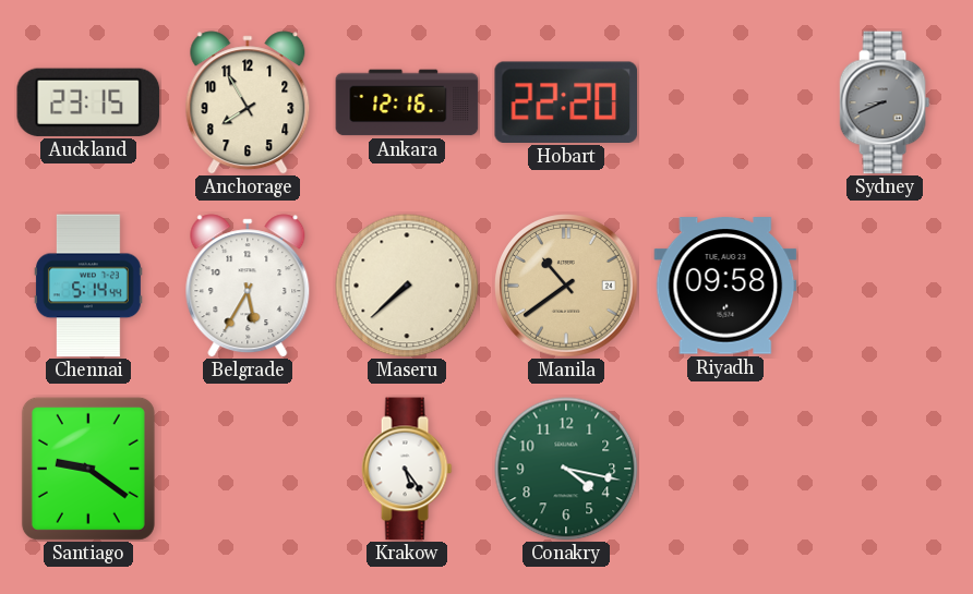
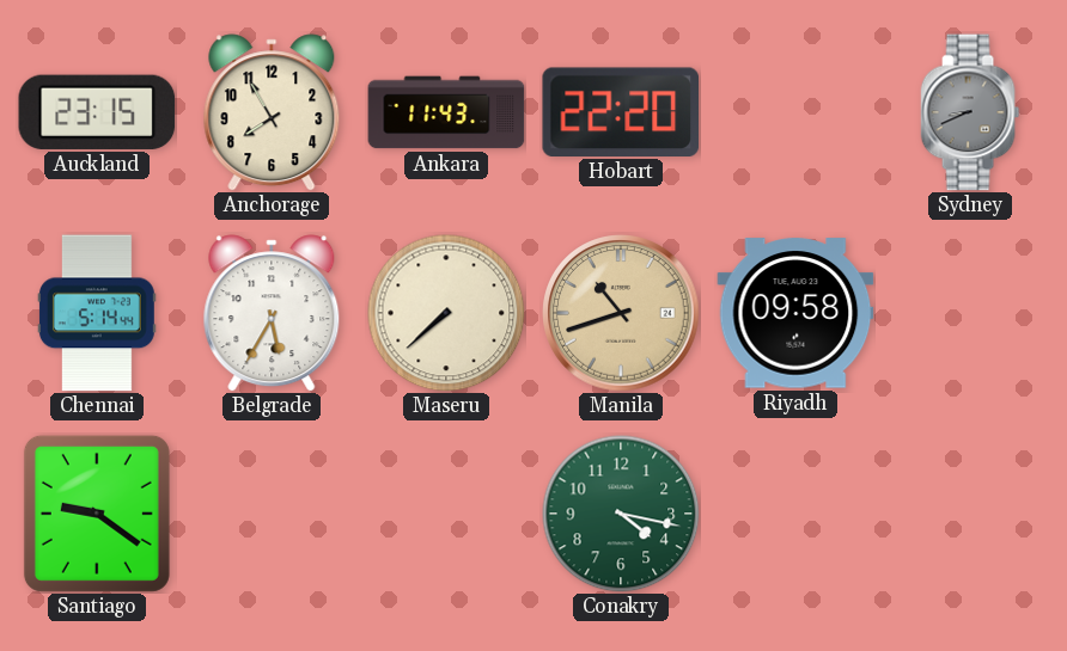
Ankara: 12:16 -> 11:43
Manila: 10:39 -> 10:42
Krakow: 5:24 -> none
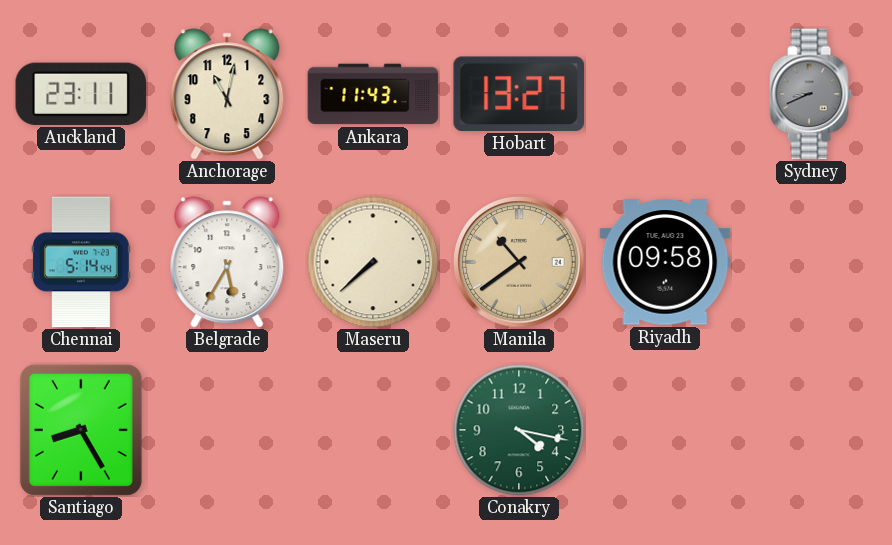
Auckland: 23:15 -> 23:11
Anchorage: 7:55 -> 11:02
Hobart: 22:20 -> 13:27
Manila: 10:42 -> 10:39
Santiago: 9:21 -> 8:25
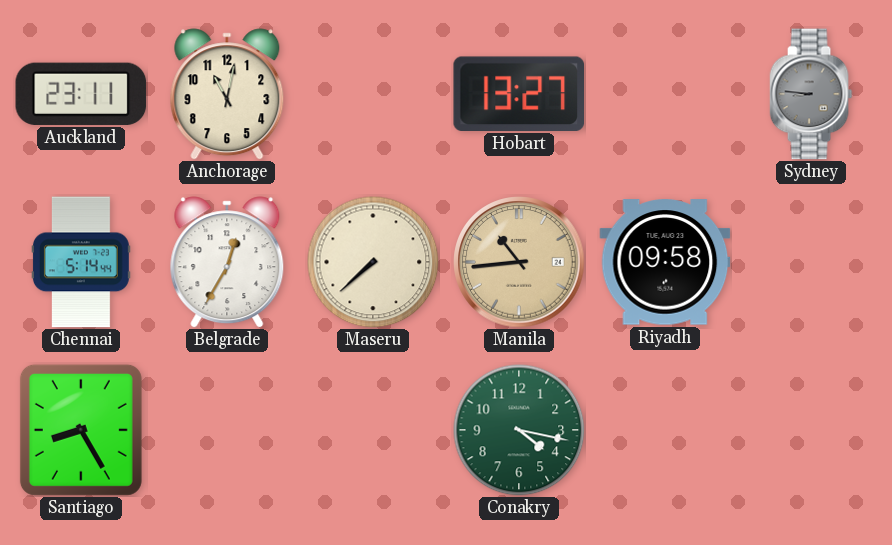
Ankara: 11:43 -> none
Sydney: 8:41 -> 8:46
Belgrade: 5:35 -> 12:35
Manila: 10:39 -> 10:44
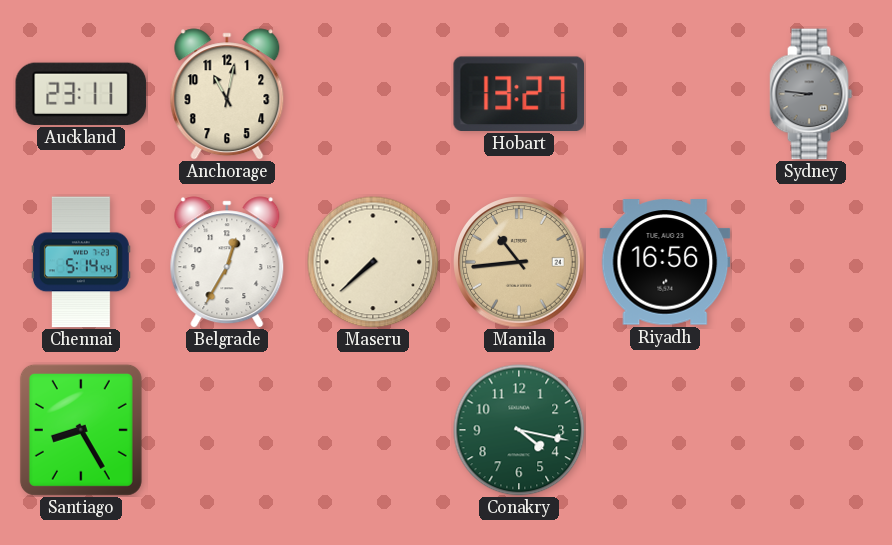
Riyadh: 09:58 -> 16:56
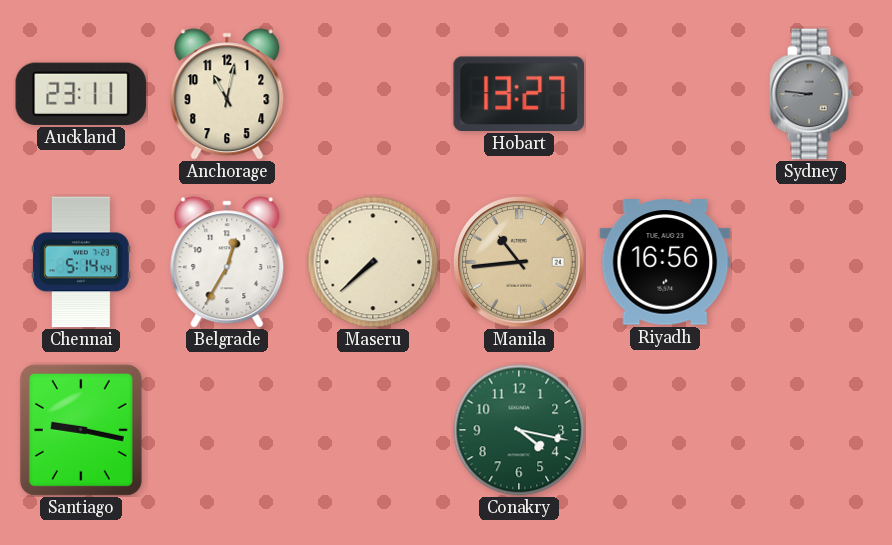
Santiago: 8:25 -> 9:17
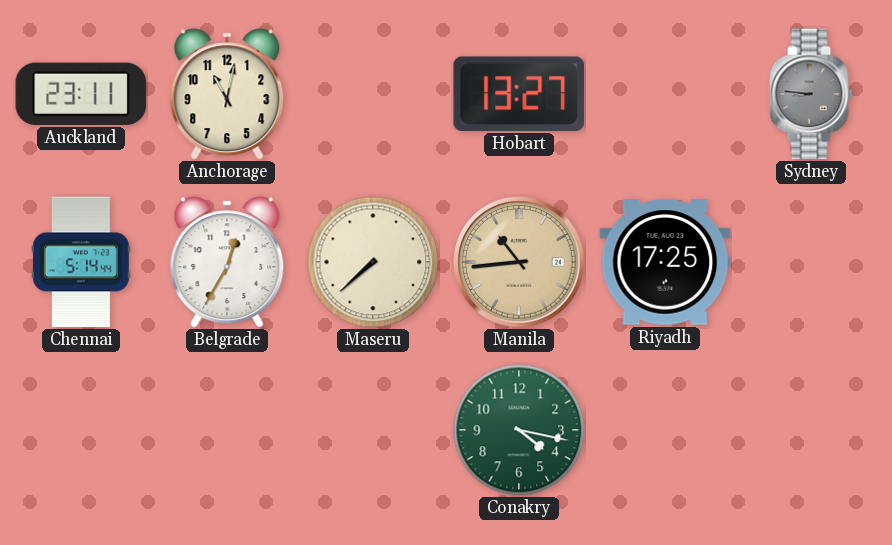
Riyadh: 16:56 -> 17:25
Santiago: 9:17 -> none
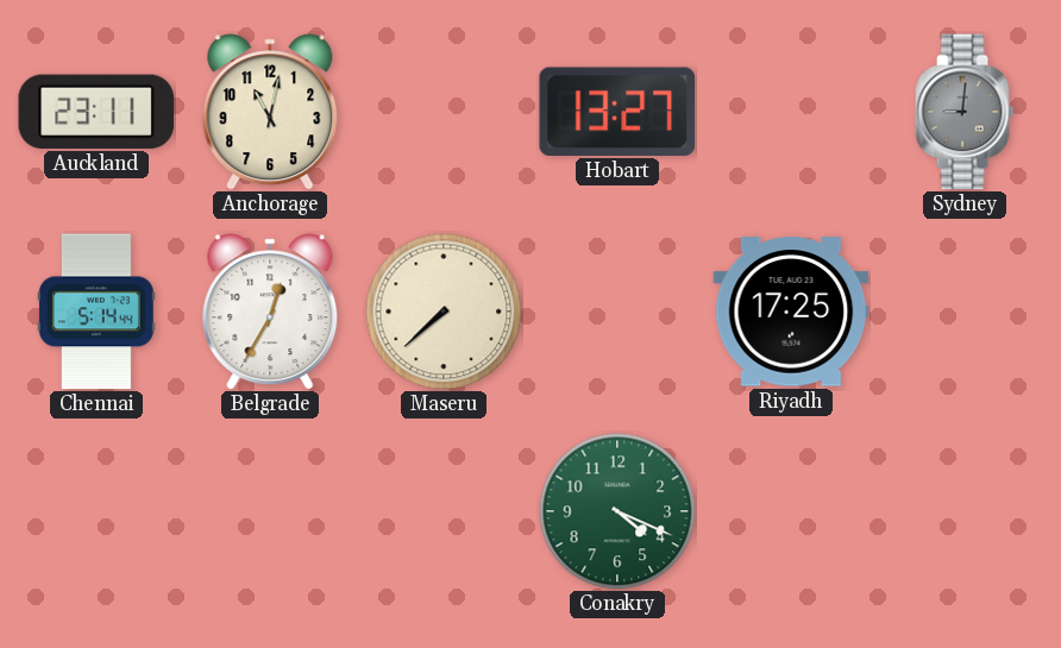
Sydney: 8:46 -> 9:01
Manila: 10:44 -> none
Conakry: 4:17 -> 4:19
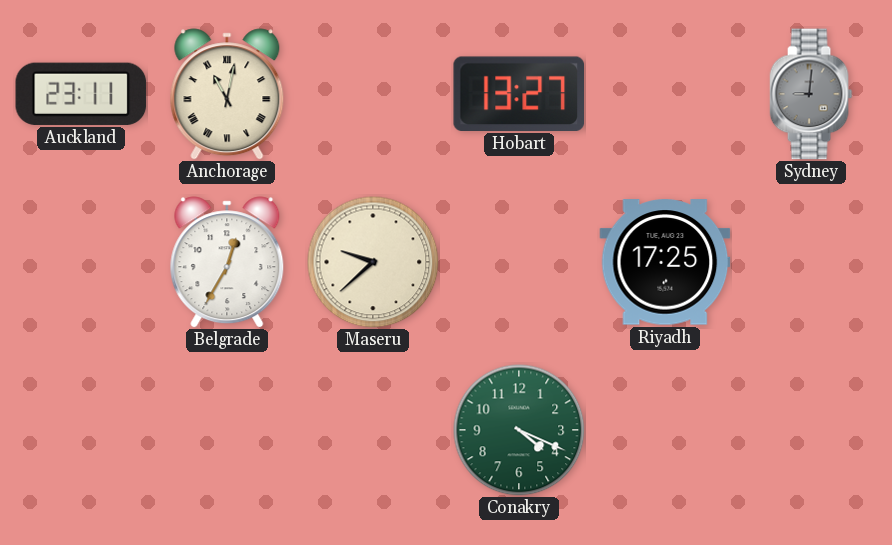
Anchorage numerals: Arabic -> Roman
Chennai: 5:14 -> none
Maseru: 7:38 -> 9:38
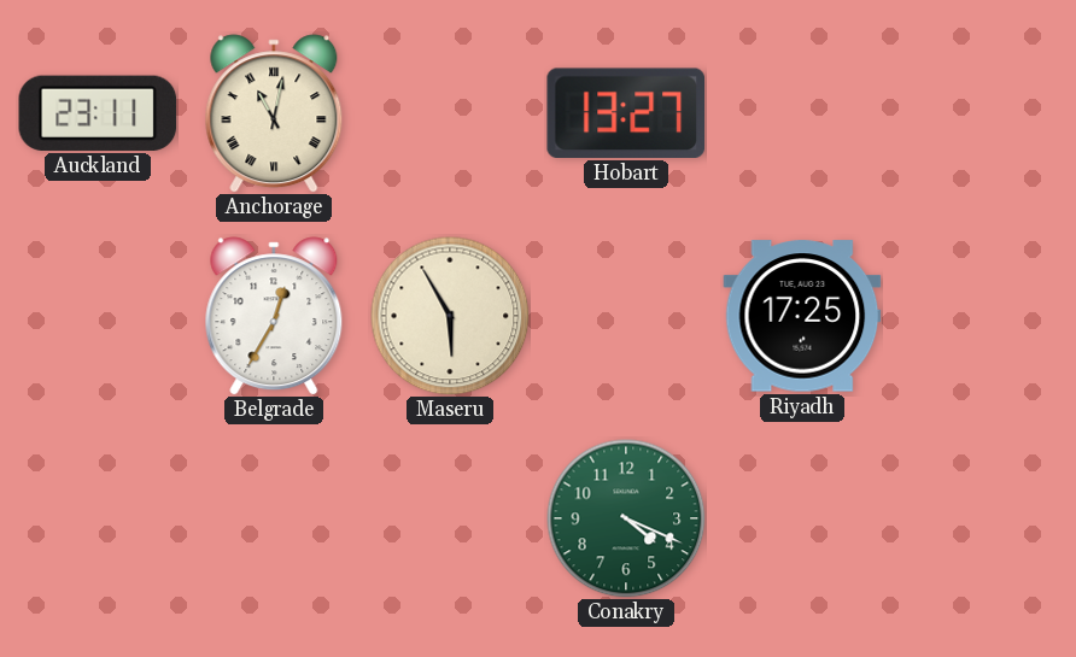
Sydney: 9:01 -> none
Maseru: 9:38 -> 5:55
